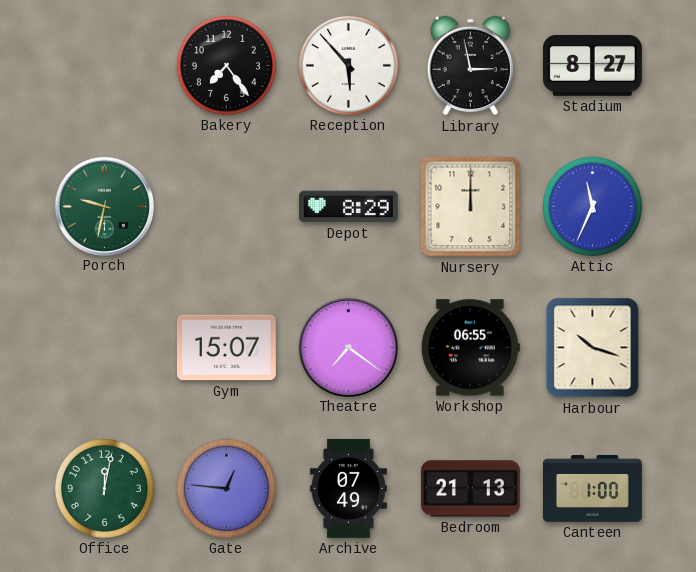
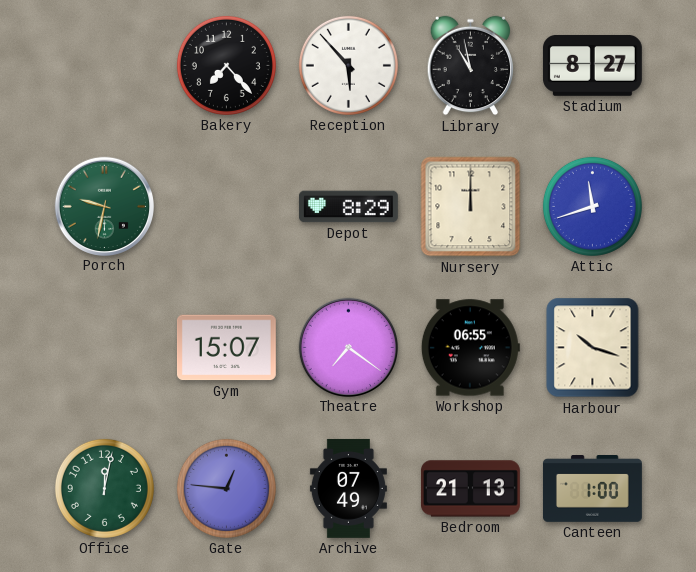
Bakery: 7:24 -> 7:23
Library: 2:58 -> 10:58
Attic: 11:34 -> 11:42
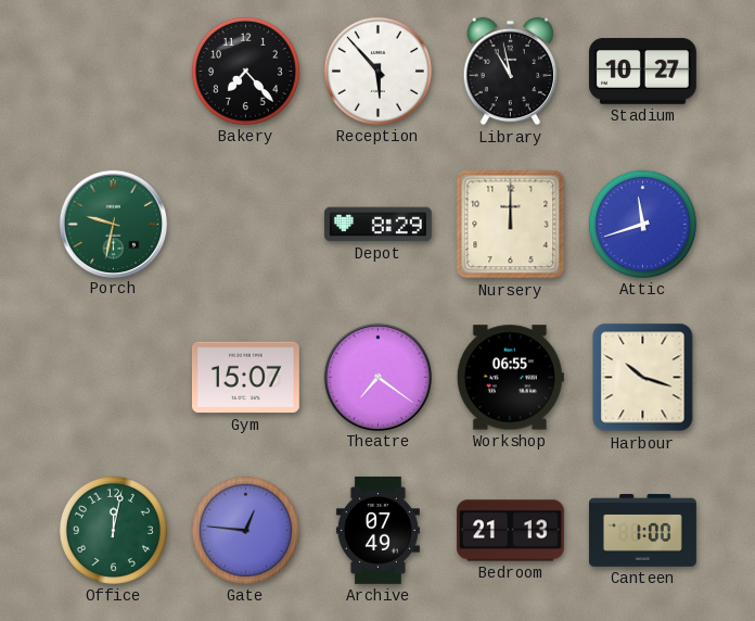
Stadium: 8:27 -> 10:27
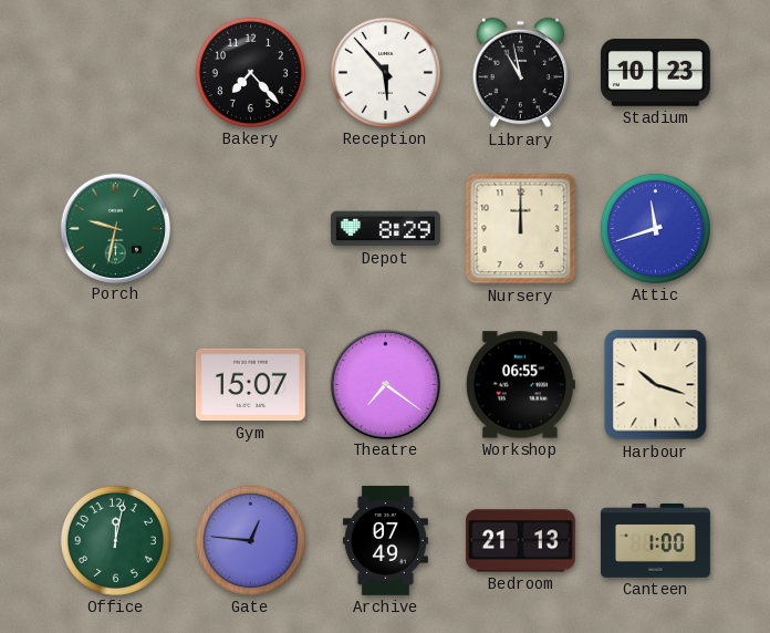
Stadium: 10:27 -> 10:23
